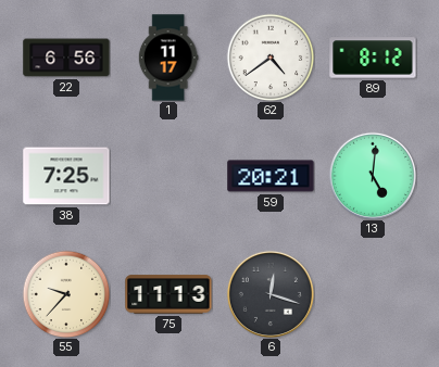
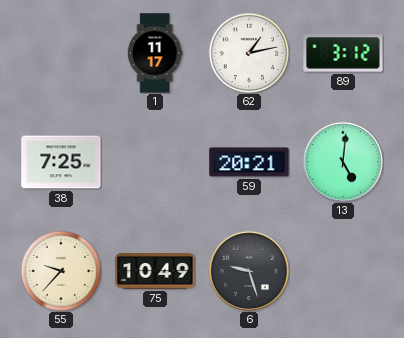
22: 6:56 -> none
62: 4:39 -> 1:13
89: 8:12 -> 3:12
75: 11:13 -> 10:49
6: 12:18 -> 9:27
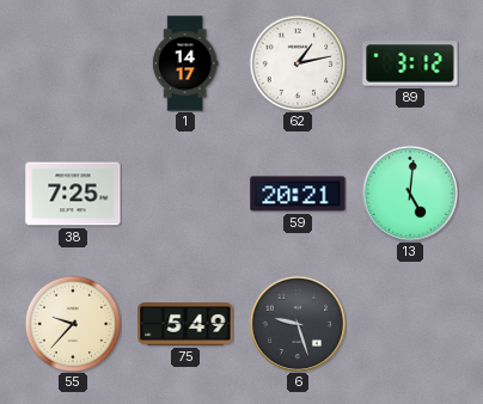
1: 11:17 -> 14:17
75: 10:49 -> 5:49
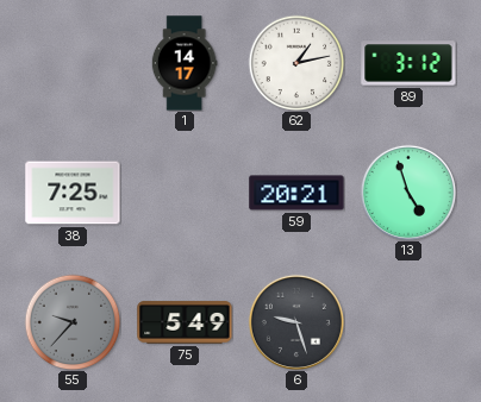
13: 5:01 -> 4:57
55 dial: cream -> grey
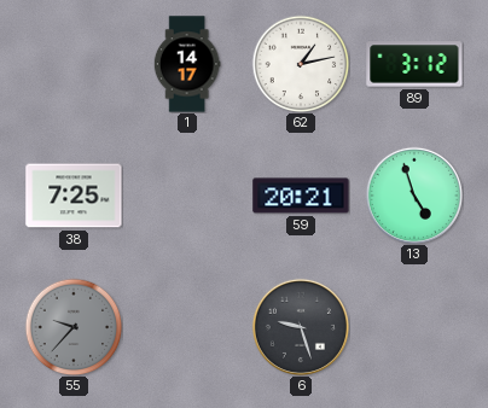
75: 5:49 -> none
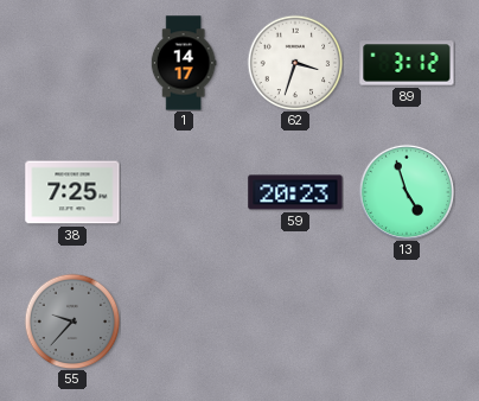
62: 1:13 -> 3:33
59: 20:21 -> 20:23
6: 9:27 -> none
